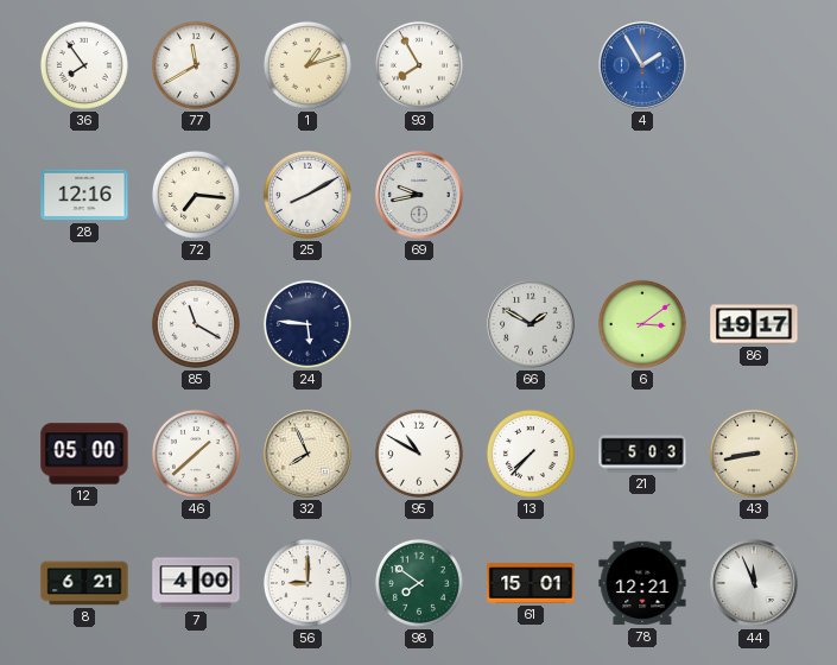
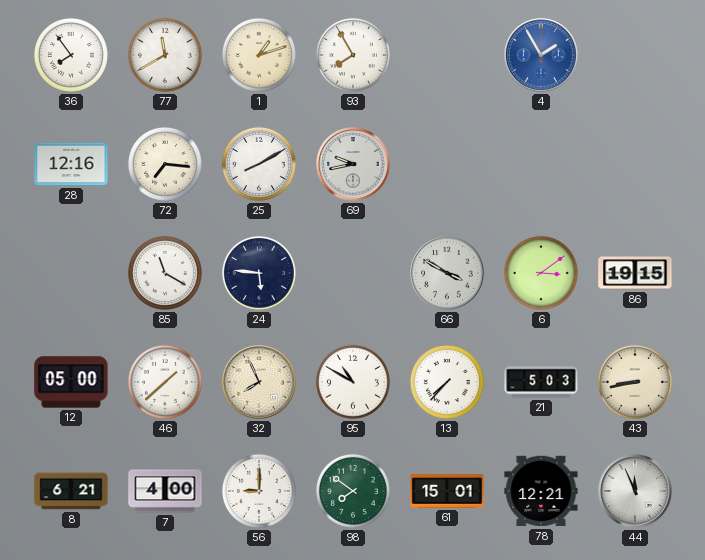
66: 1:50 -> 3:50
86: 19:17 -> 19:15
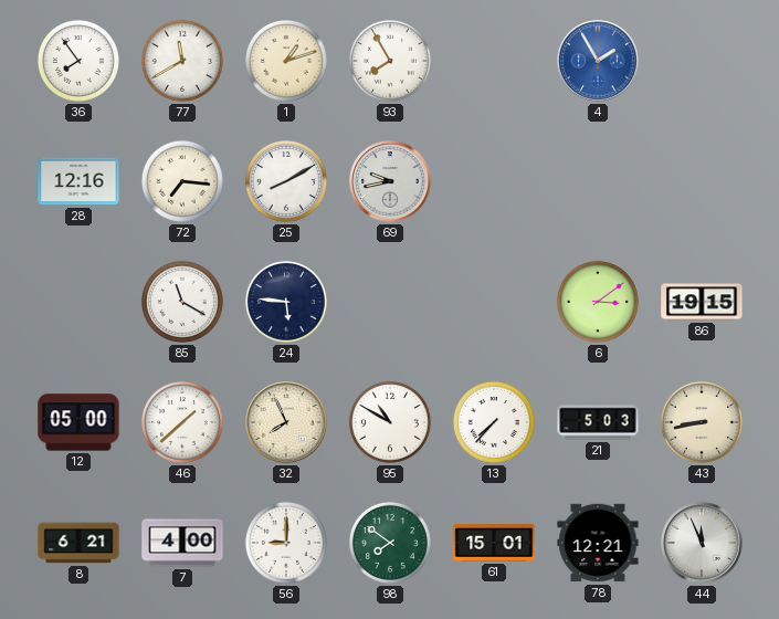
66: 3:50 -> none
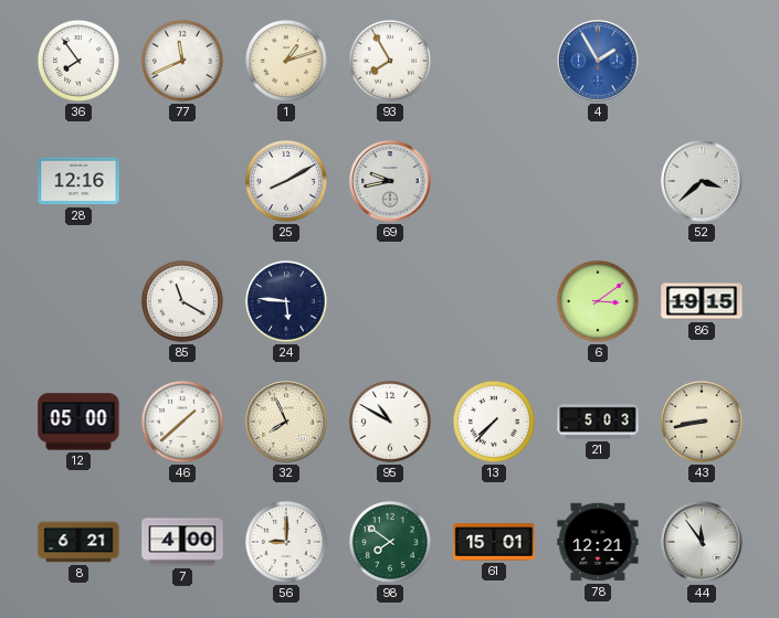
77: 11:40 -> 11:41
72: 7:16 -> none
52: none -> 3:38
44: 11:56 -> 11:54
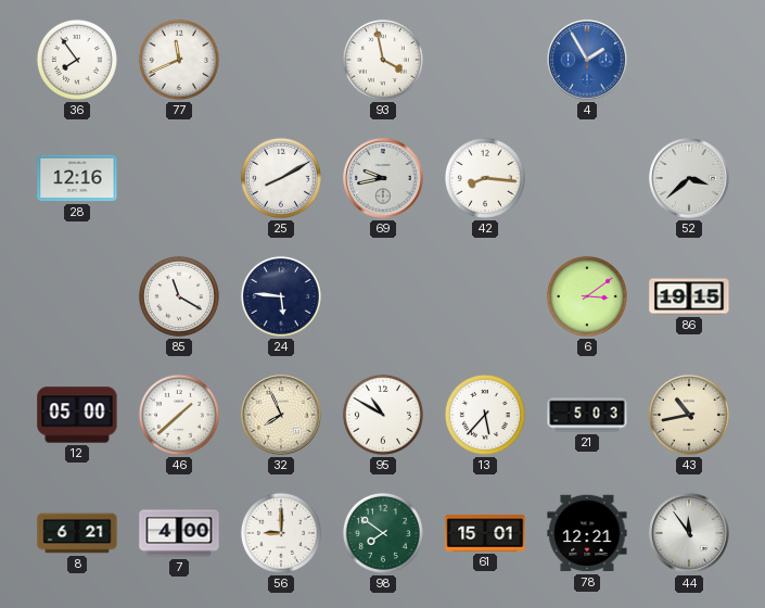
1: 1:12 -> none
93: 7:55 -> 3:58
42: none -> 8:16
13: 7:37 -> 5:37
43: 8:43 -> 10:43
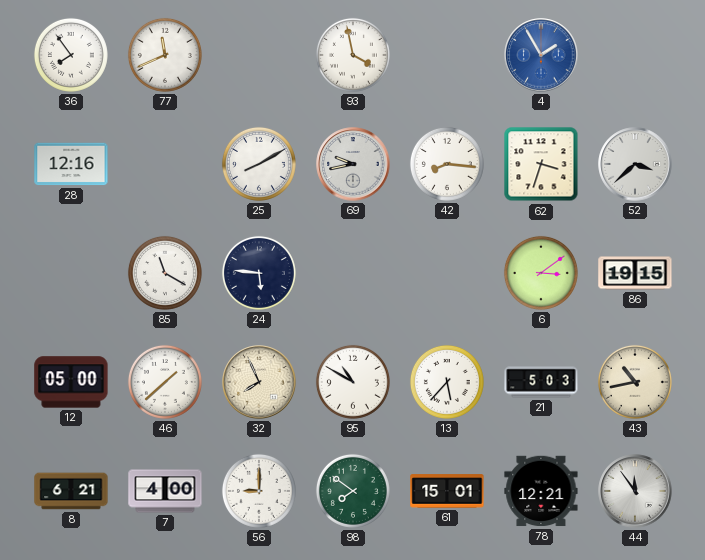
62: none -> 3:33
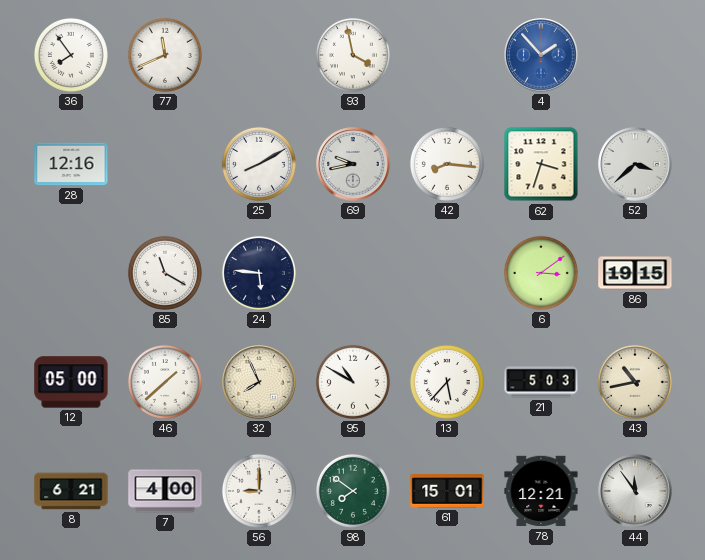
4: 1:55 -> 1:53
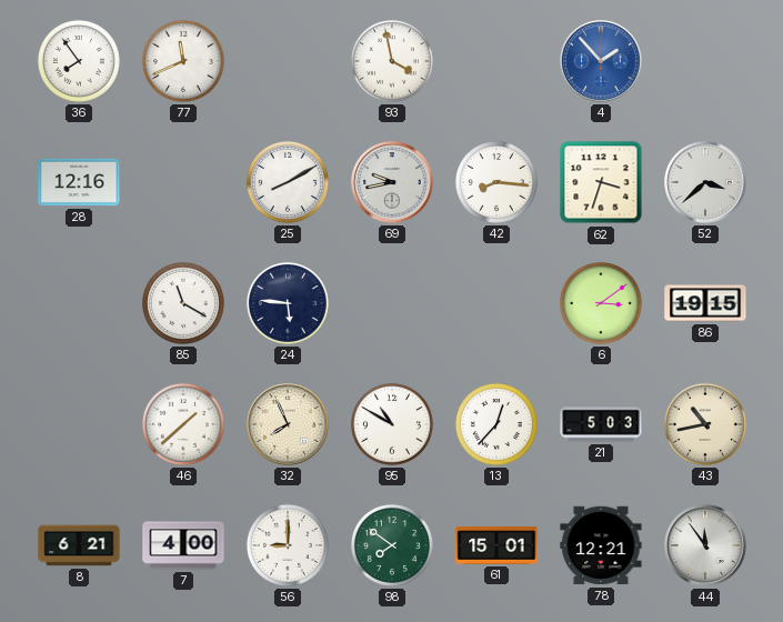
12: 05:00 -> none
13: 5:37 -> 12:37
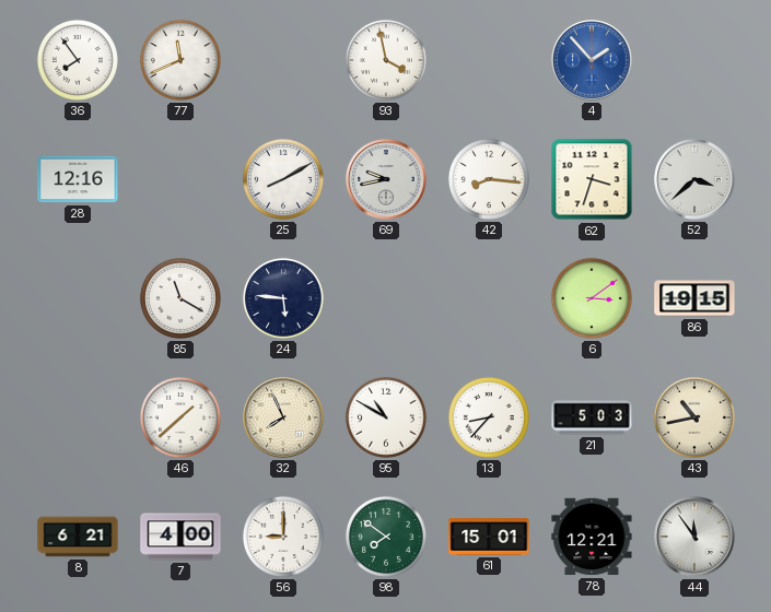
13: 12:37 -> 8:37
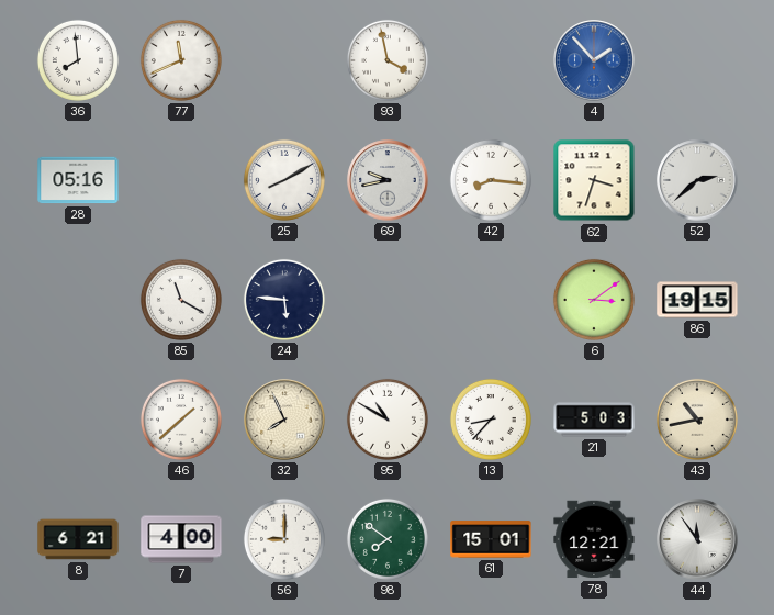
36: 7:54 -> 7:59
28: 12:16 -> 05:16
52: 3:38 -> 2:38
